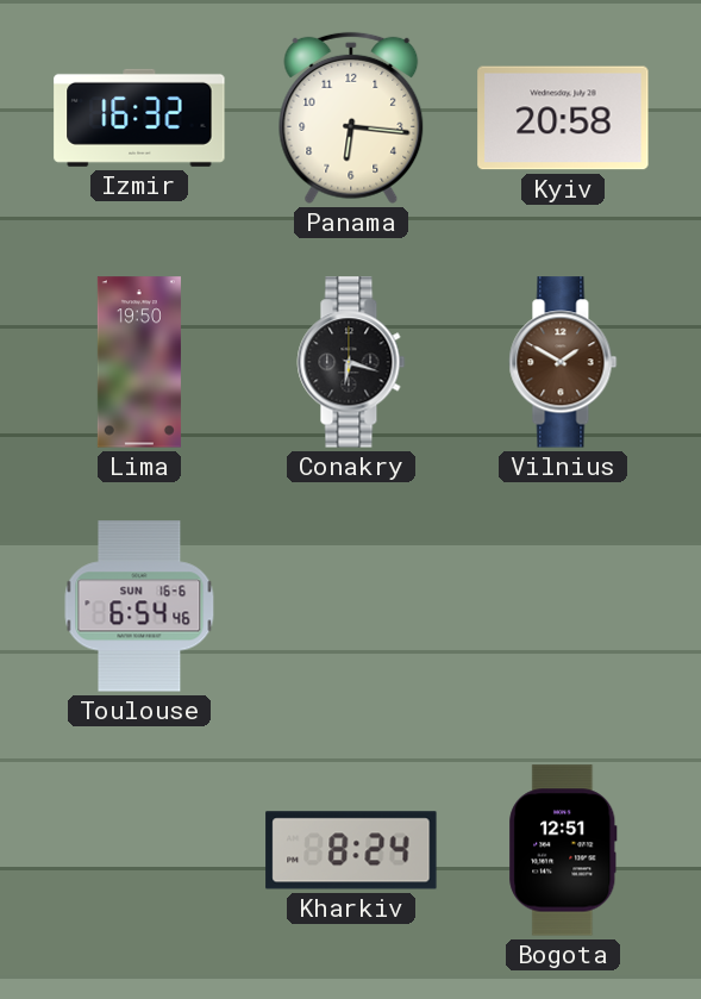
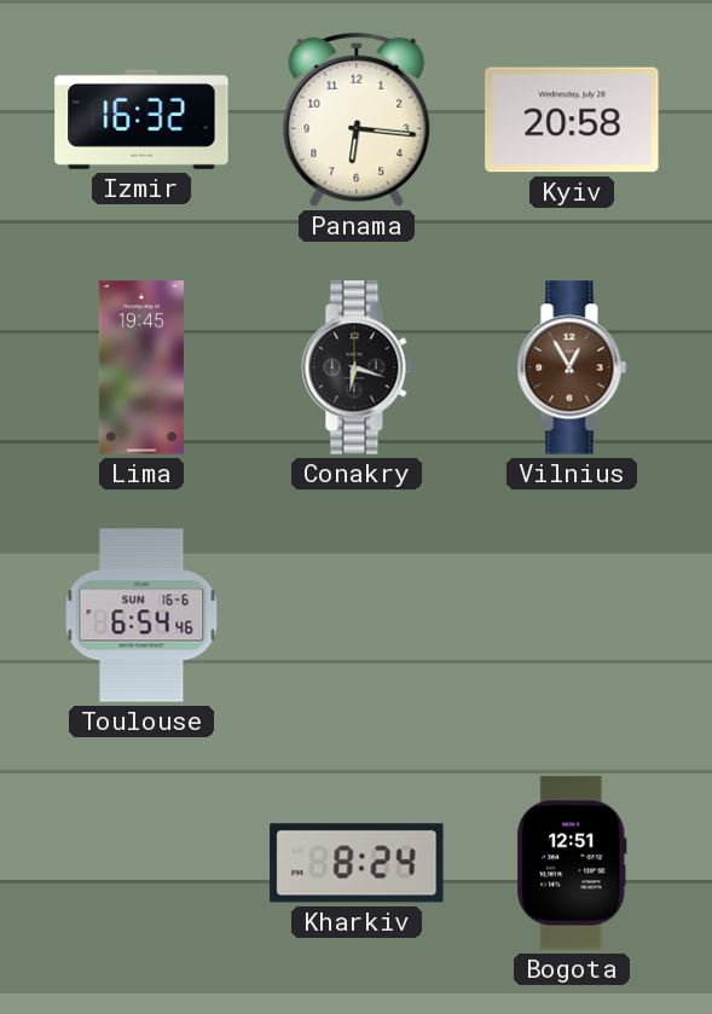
Lima: 19:50 -> 19:45
Vilnius: 1:50 -> 12:55
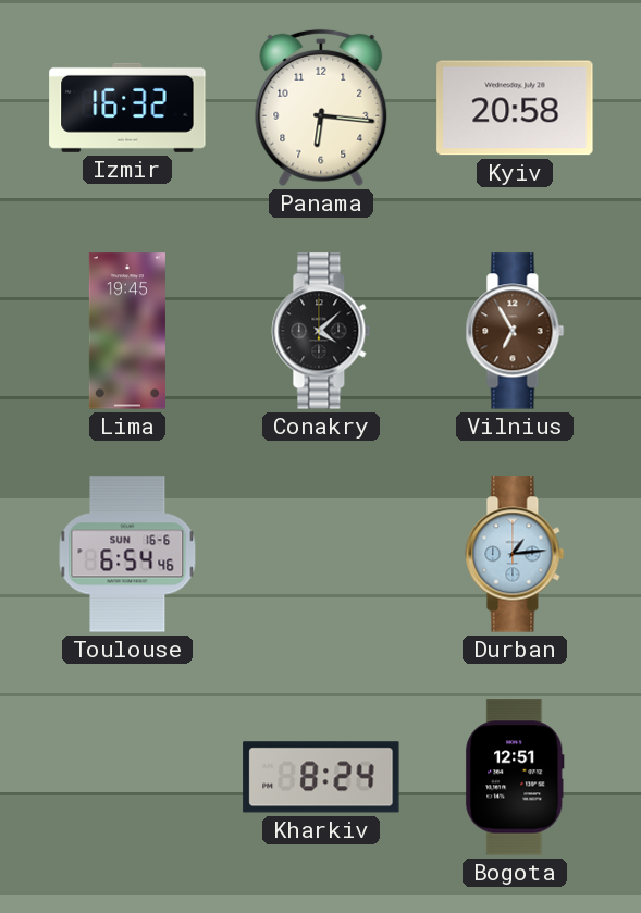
Conakry: 6:18 -> 4:08
Vilnius: 12:55 -> 6:55
Durban: none -> 1:14
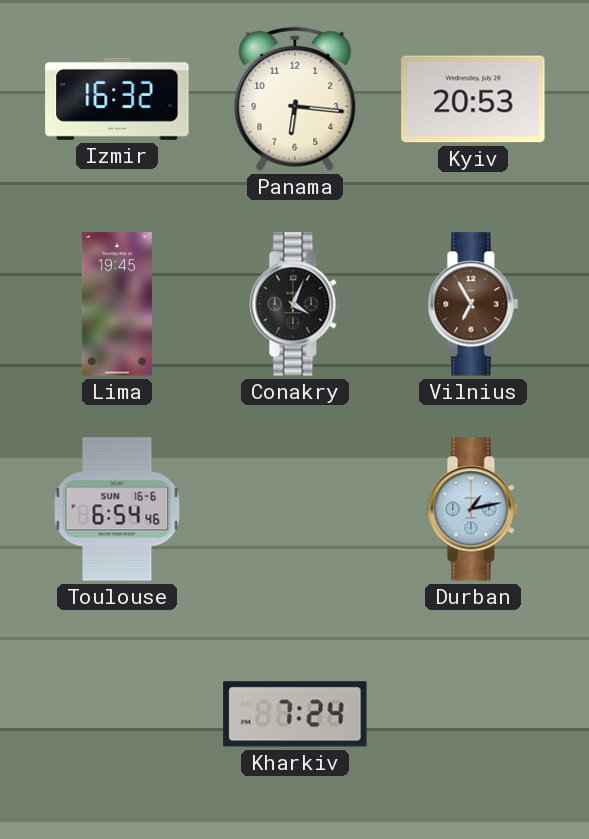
Kyiv: 20:58 -> 20:53
Conakry: 4:08 -> 4:04
Durban: 1:14 -> 1:13
Kharkiv: 8:24 -> 7:24
Bogota: 12:51 -> none
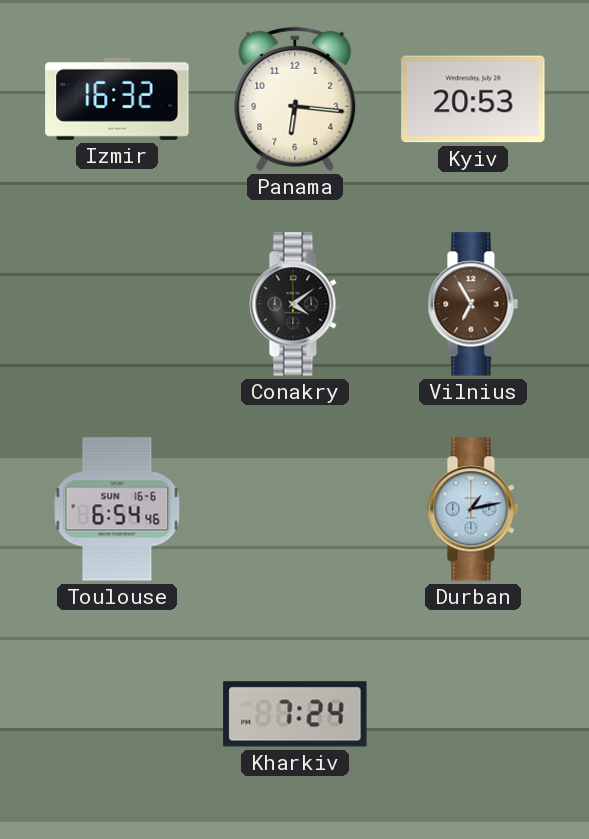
Lima: 19:45 -> none
Conakry: 4:04 -> 4:09
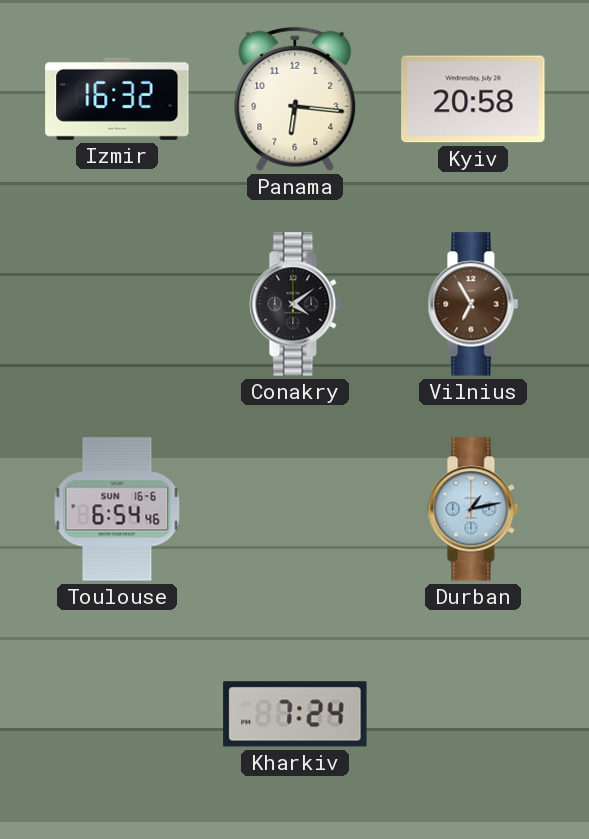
Kyiv: 20:53 -> 20:58
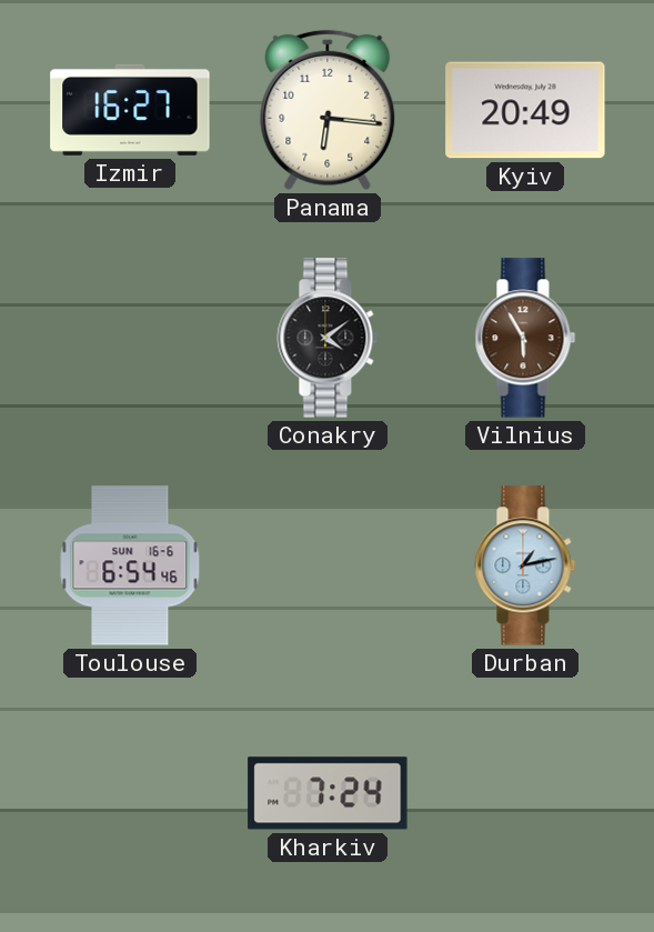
Izmir: 16:32 -> 16:27
Kyiv: 20:58 -> 20:49
Vilnius: 6:55 -> 5:55
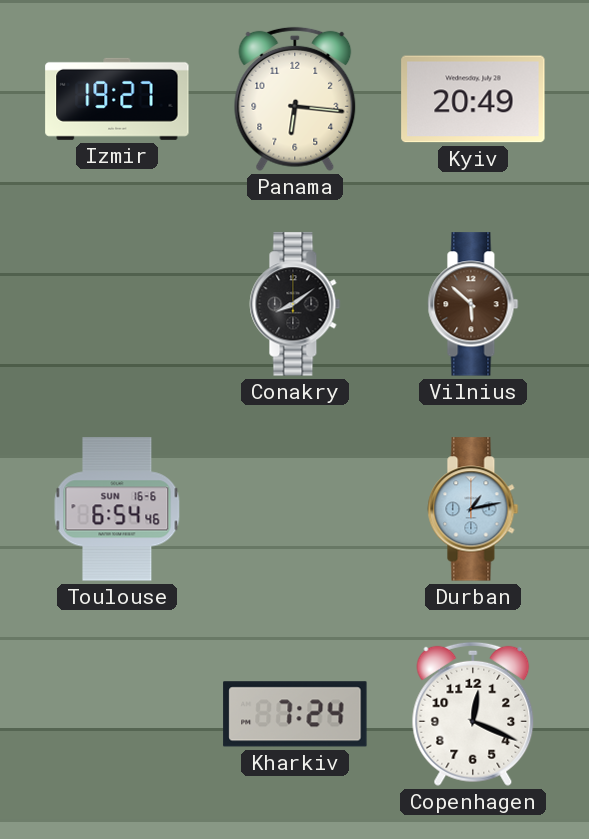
Izmir: 16:27 -> 19:27
Conakry: 4:09 -> 8:09
Vilnius: 5:55 -> 5:52
Copenhagen: none -> 12:19
